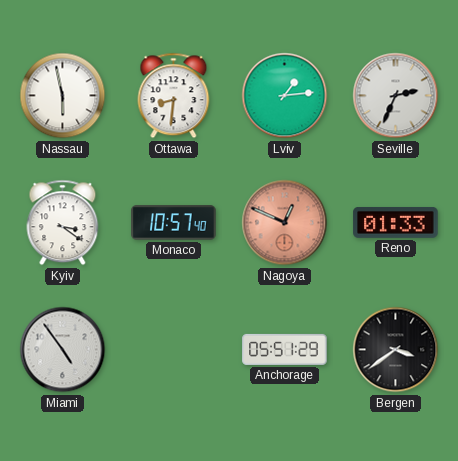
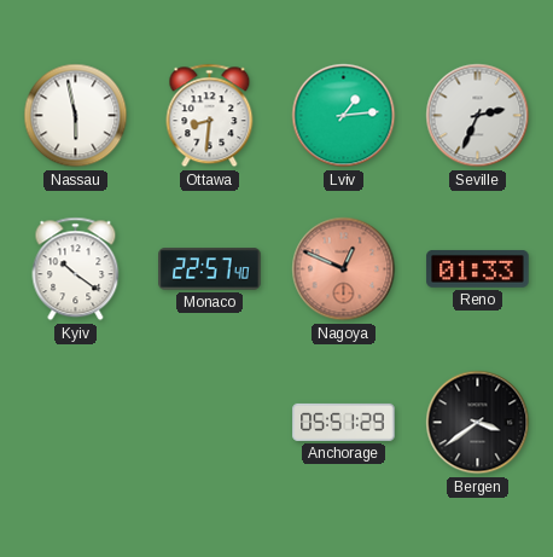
Kyiv: 3:21 -> 10:21
Monaco: 10:57 -> 22:57
Miami: 4:54 -> none
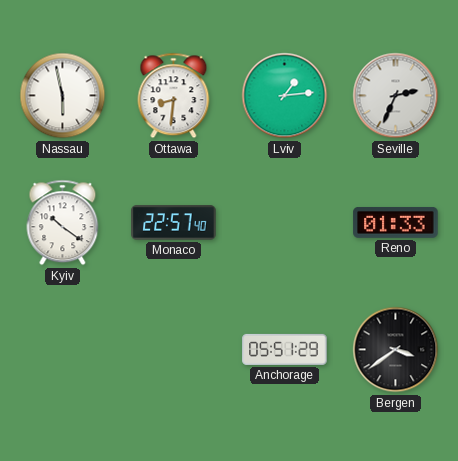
Nagoya: 12:49 -> none
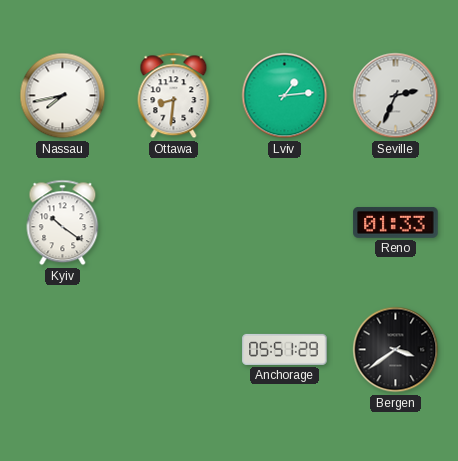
Nassau: 5:58 -> 7:43
Monaco: 22:57 -> none
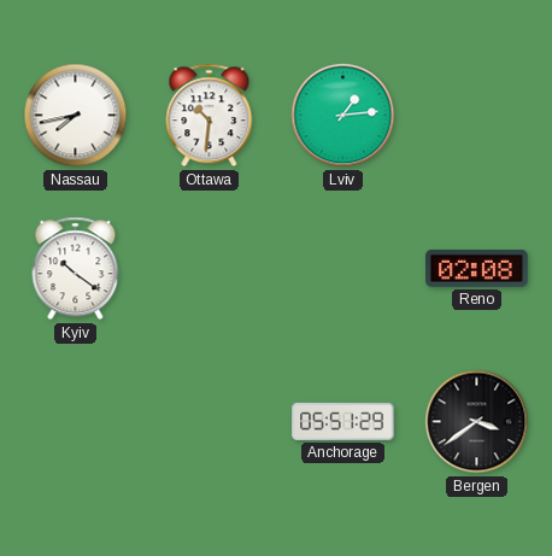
Ottawa: 8:31 -> 10:31
Seville: 2:34 -> none
Reno: 01:33 -> 02:08
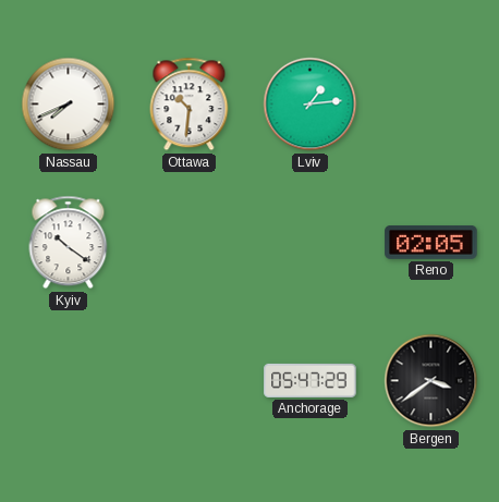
Nassau: 7:43 -> 7:41
Reno: 02:08 -> 02:05
Anchorage: 05:51 -> 05:47
